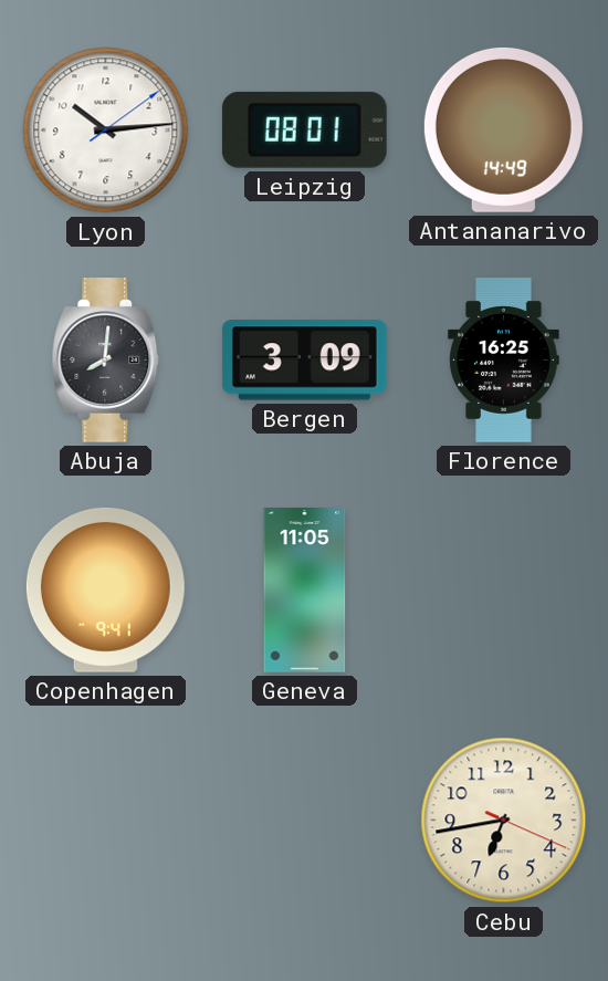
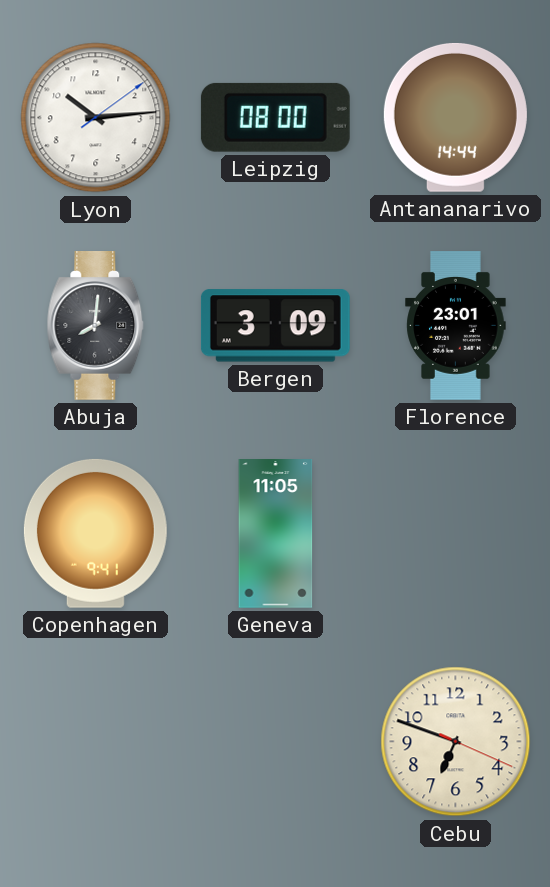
Leipzig: 08:01 -> 08:00
Antananarivo: 14:49 -> 14:44
Florence: 16:25 -> 23:01
Cebu: 6:43 -> 6:48
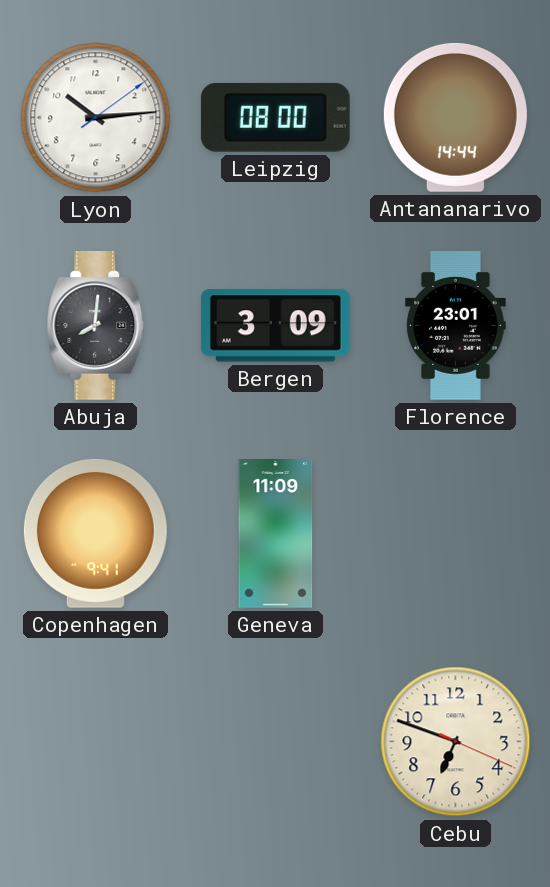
Geneva: 11:05 -> 11:09
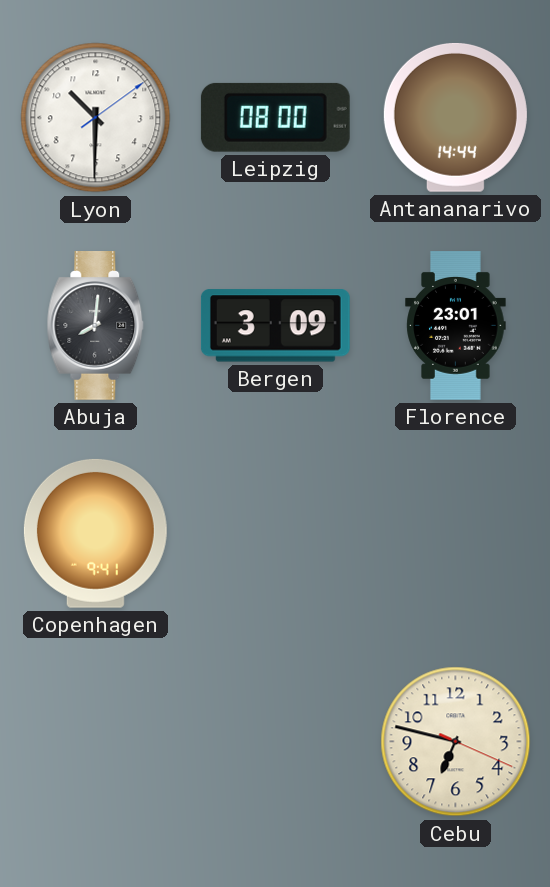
Lyon: 10:14 -> 10:30
Geneva: 11:09 -> none
Cebu: 6:48 -> 6:47
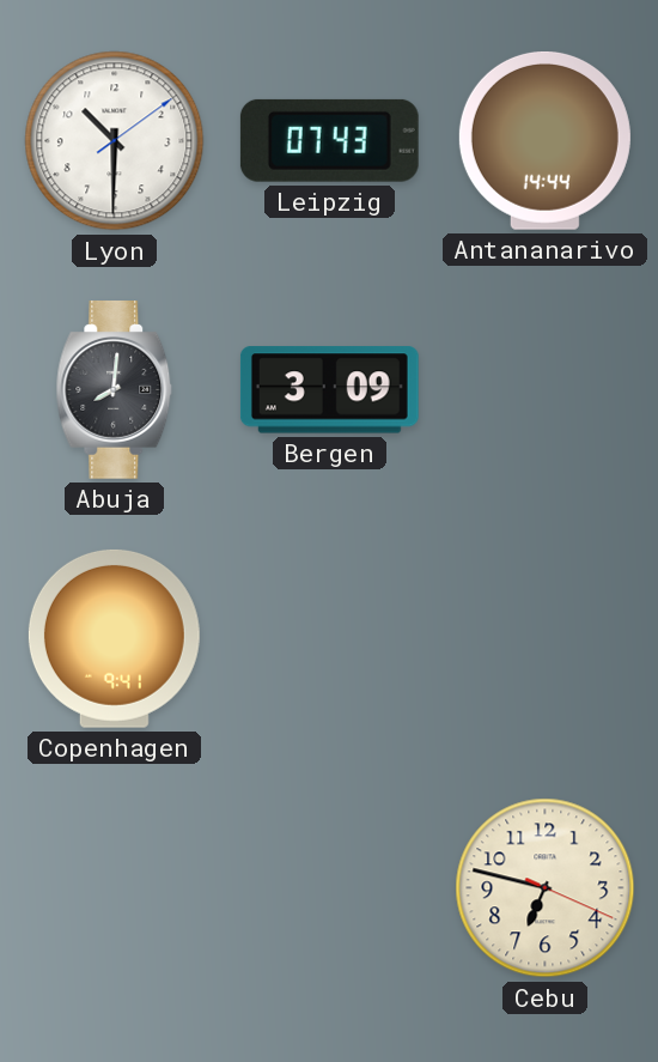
Leipzig: 08:00 -> 07:43
Florence: 23:01 -> none
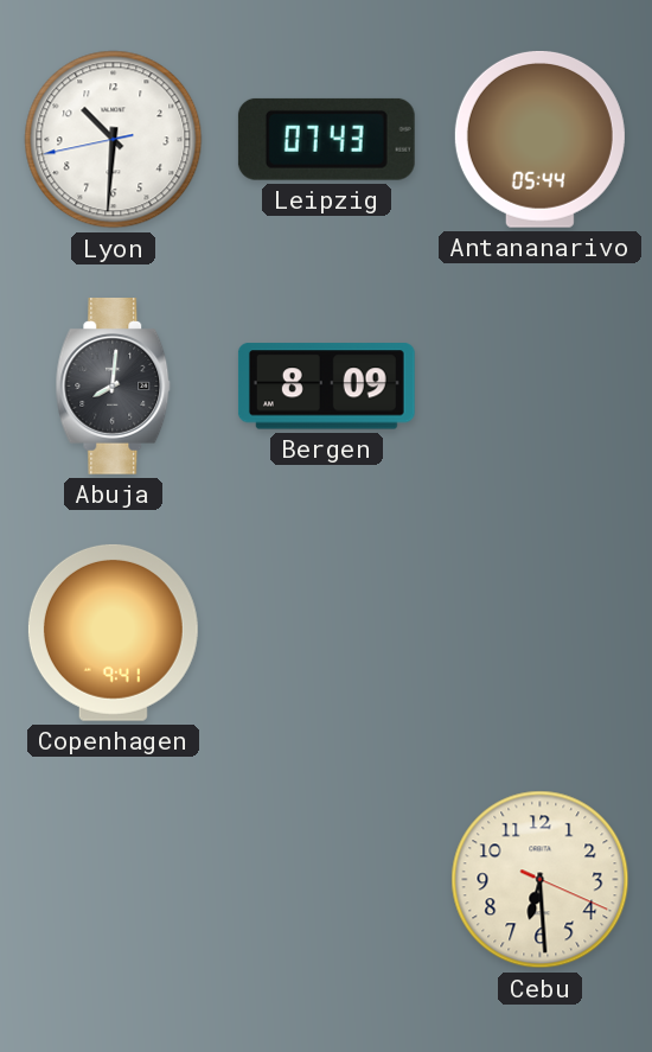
Lyon: 10:30:09 -> 10:30:43
Antananarivo: 14:44 -> 05:44
Bergen: 3:09 -> 8:09
Cebu: 6:47 -> 6:29
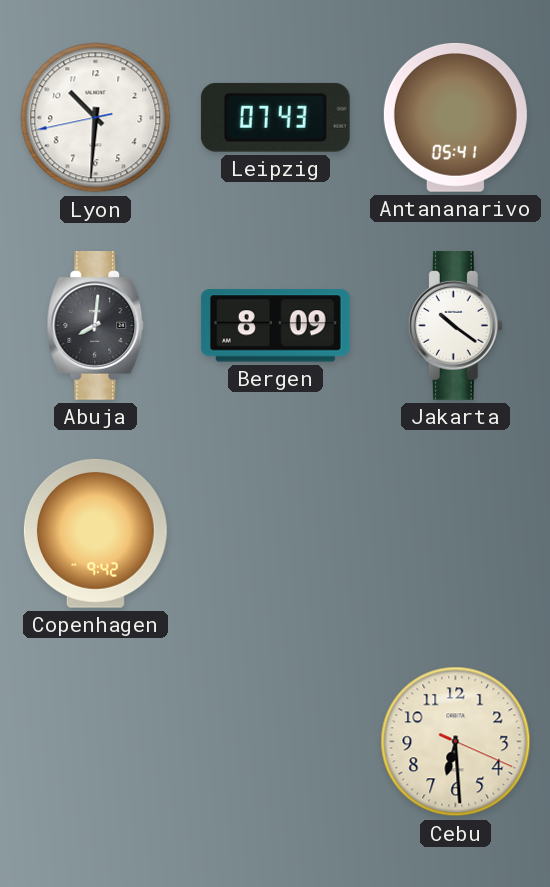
Antananarivo: 05:44 -> 05:41
Jakarta: none -> 10:21
Copenhagen: 9:41 -> 9:42
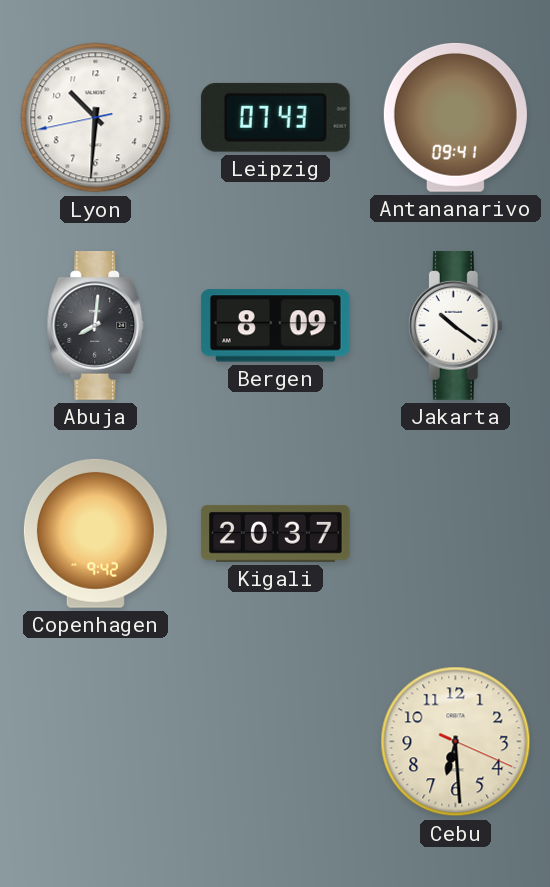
Antananarivo: 05:41 -> 09:41
Kigali: none -> 20:37
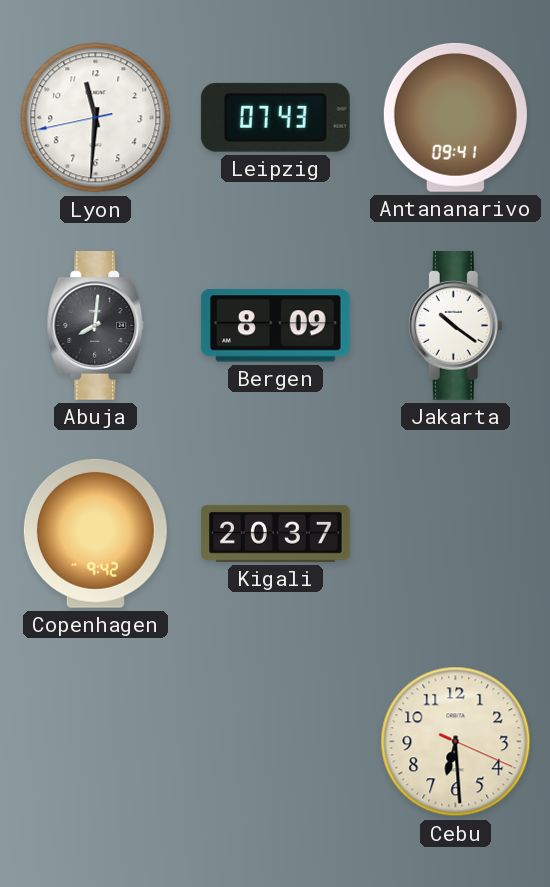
Lyon: 10:30 -> 11:30
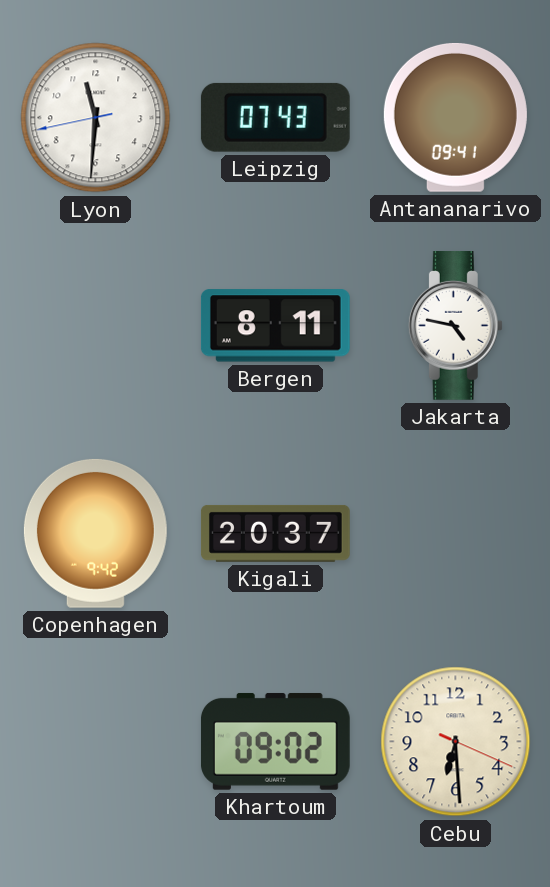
Abuja: 8:01 -> none
Bergen: 8:09 -> 8:11
Jakarta: 10:21 -> 4:47
Khartoum: none -> 09:02
